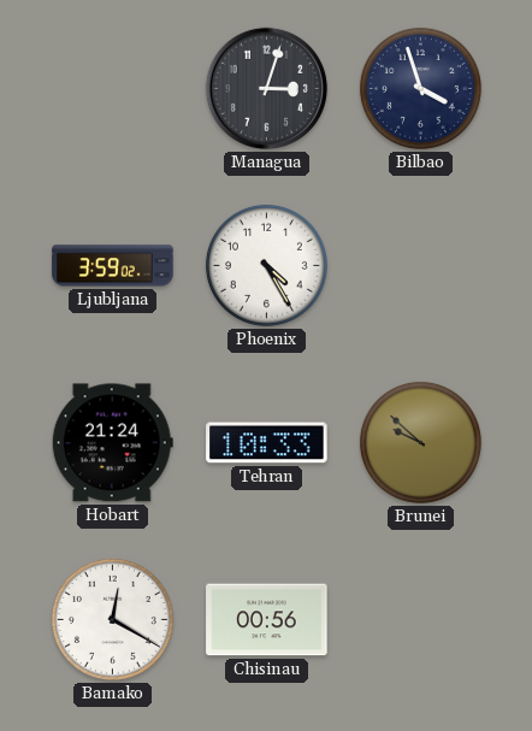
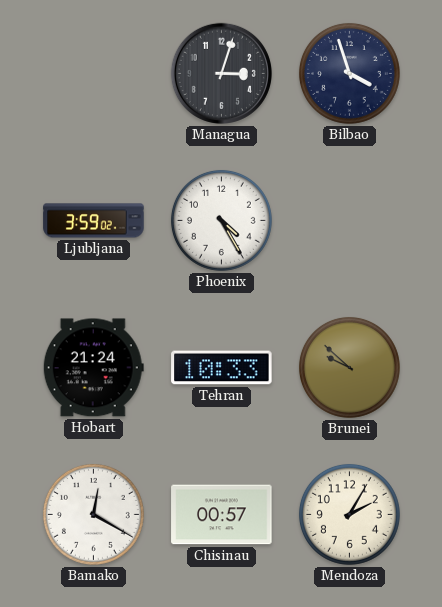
Chisinau: 00:56 -> 00:57
Mendoza: none -> 2:05
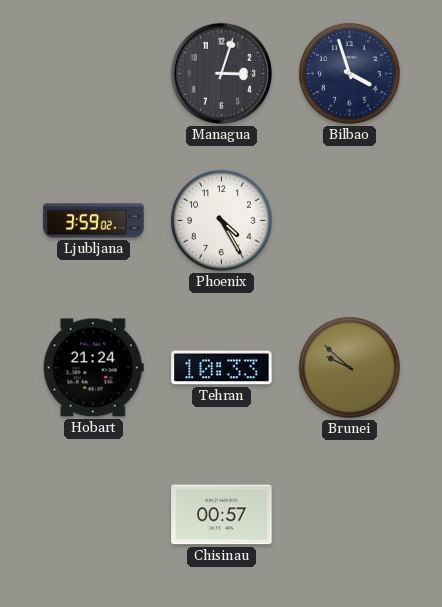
Bamako: 12:20 -> none
Mendoza: 2:05 -> none
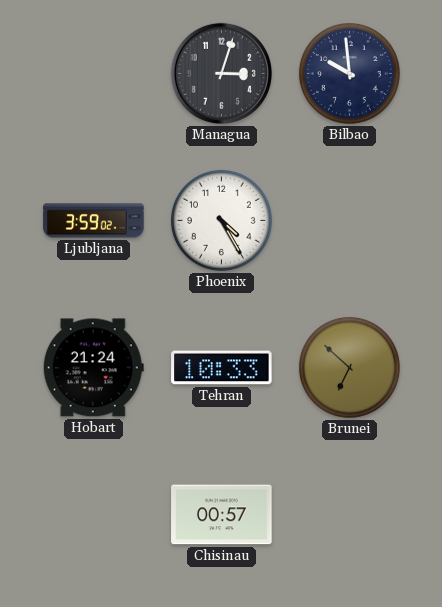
Bilbao: 3:57 -> 9:59
Brunei: 9:52 -> 6:52
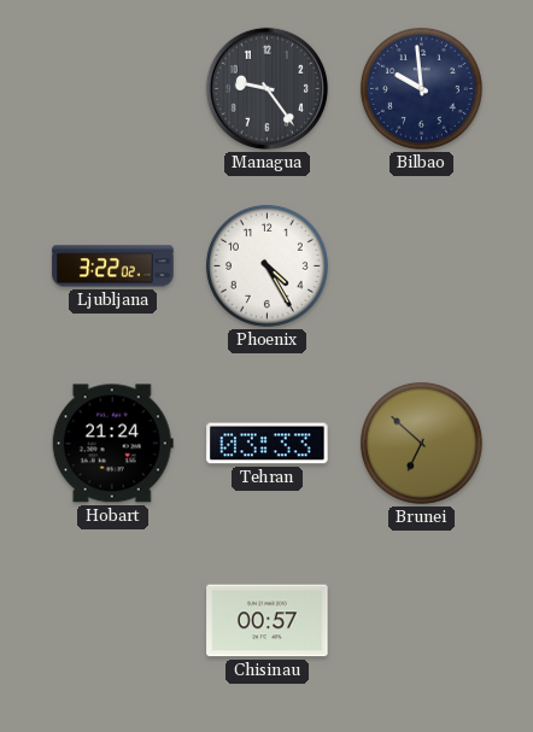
Managua: 3:03 -> 9:24
Ljubljana: 3:59 -> 3:22
Tehran: 10:33 -> 03:33
